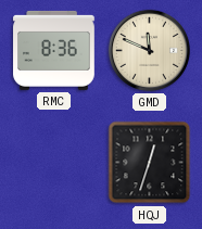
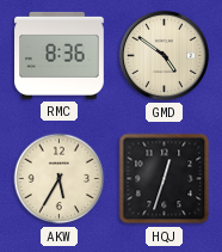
GMD: 11:49 -> 4:51
AKW: none -> 5:35
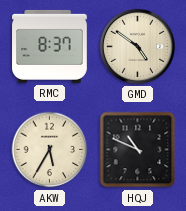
RMC: 8:36 -> 8:37
HQJ: 12:33 -> 10:49
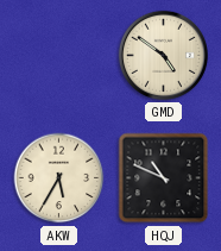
RMC: 8:37 -> none
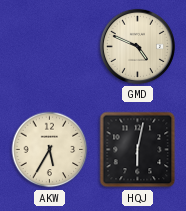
GMD: 4:51 -> 4:49
HQJ: 10:49 -> 6:02
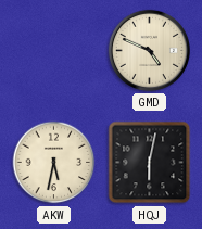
AKW: 5:35 -> 5:32
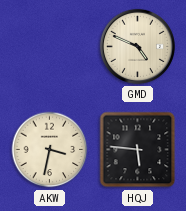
AKW: 5:32 -> 3:32
HQJ: 6:02 -> 5:46
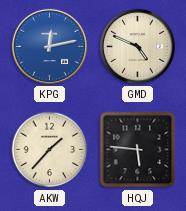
KPG: none -> 12:13
AKW: 3:32 -> 1:37
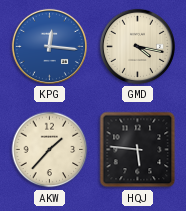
KPG: 12:13 -> 12:16
GMD: 4:49 -> 4:17
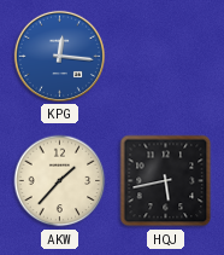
GMD: 4:17 -> none
HQJ: 5:46 -> 5:43
